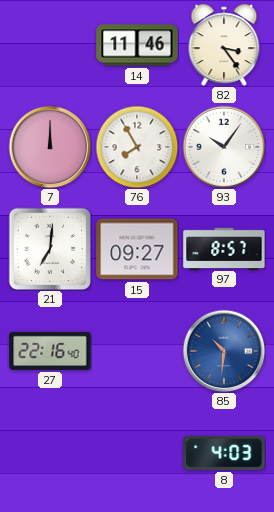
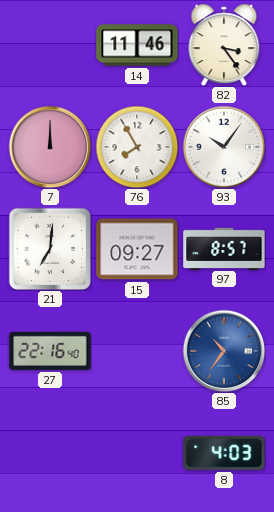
85: 10:31 -> 10:36
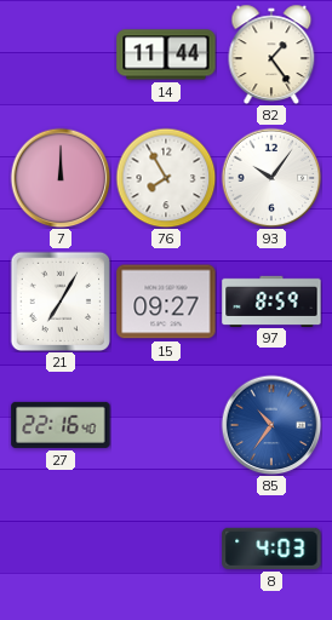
14: 11:46 -> 11:44
82: 3:24 -> 1:24
21: 7:01 -> 7:05
97: 8:57 -> 8:59
